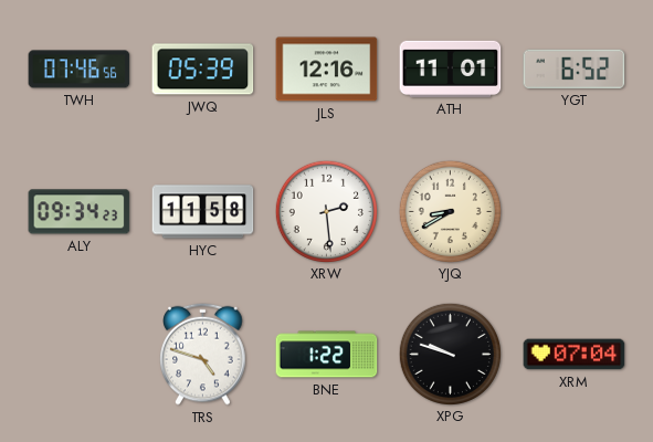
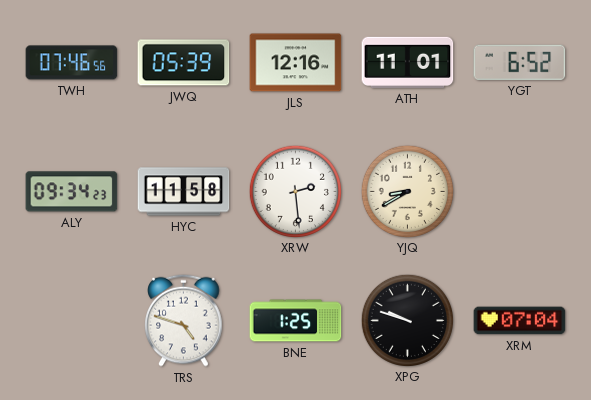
BNE: 1:22 -> 1:25
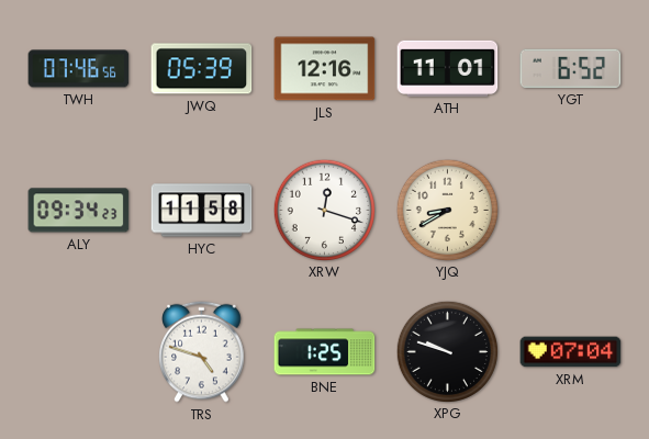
XRW: 2:29 -> 12:18
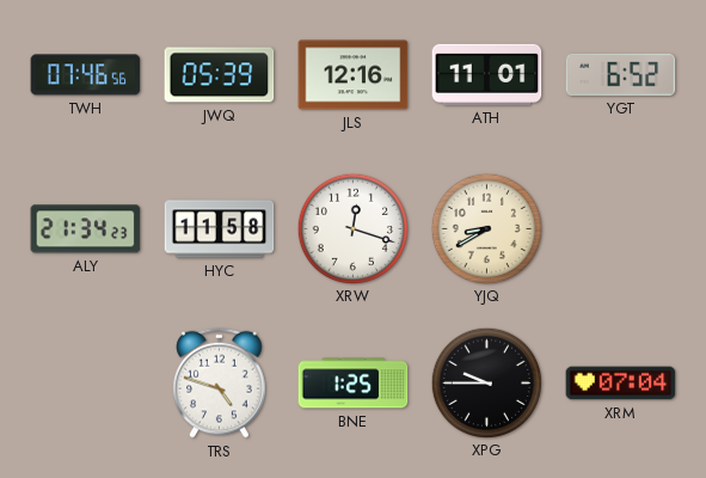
ALY: 09:34 -> 21:34
XPG: 9:48 -> 9:45
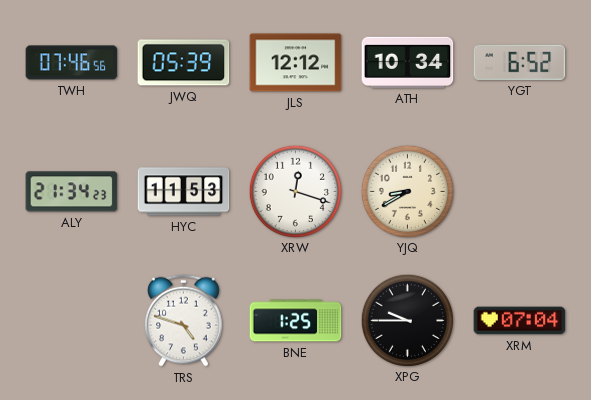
JLS: 12:16 -> 12:12
ATH: 11:01 -> 10:34
HYC: 11:58 -> 11:53
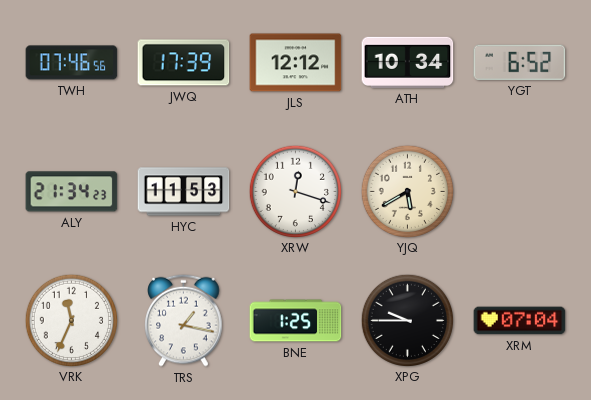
JWQ: 05:39 -> 17:39
YJQ: 8:40 -> 5:40
VRK: none -> 11:34
TRS: 4:48 -> 1:17
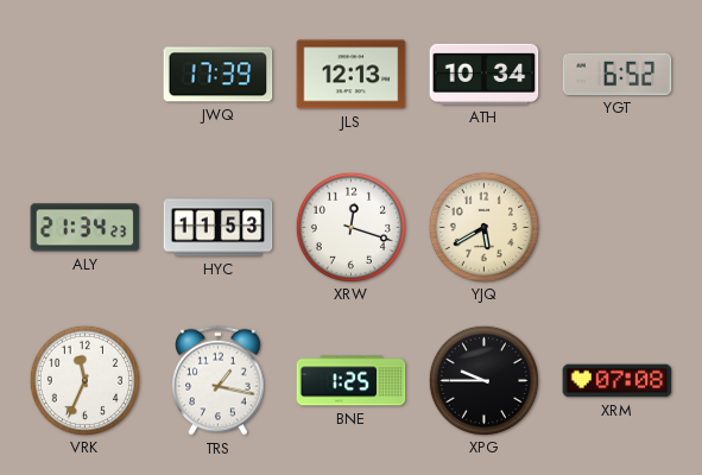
TWH: 07:46 -> none
JLS: 12:12 -> 12:13
XRM: 07:04 -> 07:08
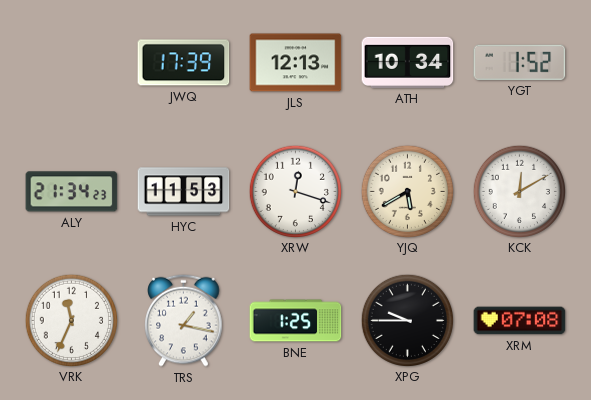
YGT: 6:52 -> 1:52
KCK: none -> 12:10
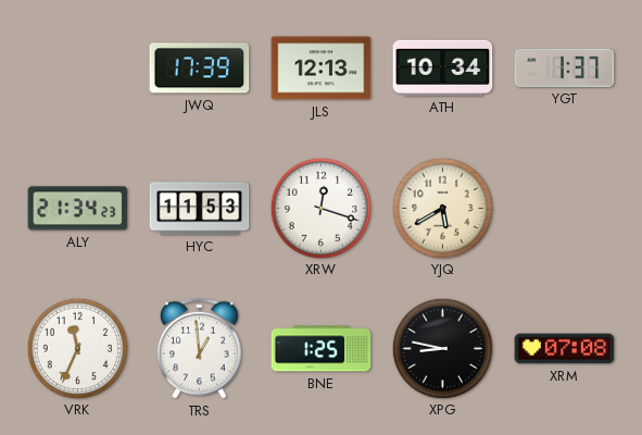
YGT: 1:52 -> 1:37
KCK: 12:10 -> none
TRS: 1:17 -> 12:59
XPG: 9:45 -> 8:47
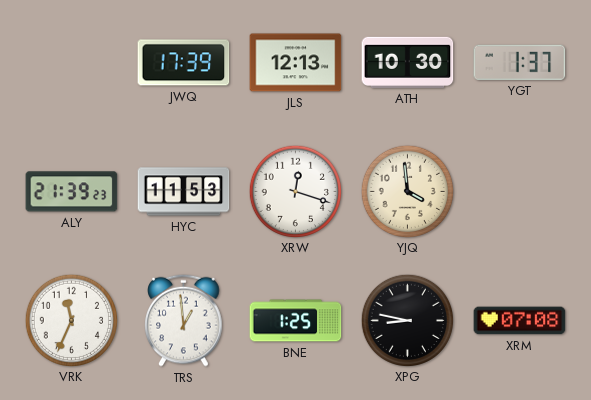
ATH: 10:34 -> 10:30
ALY: 21:34 -> 21:39
YJQ: 5:40 -> 3:59
